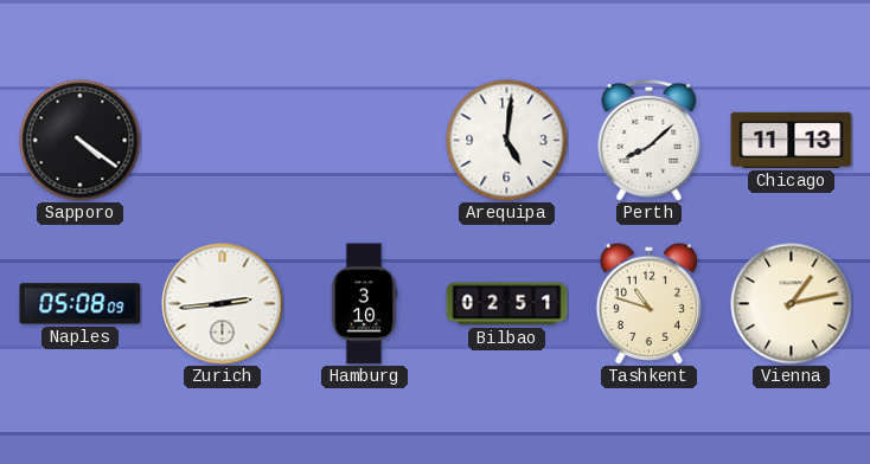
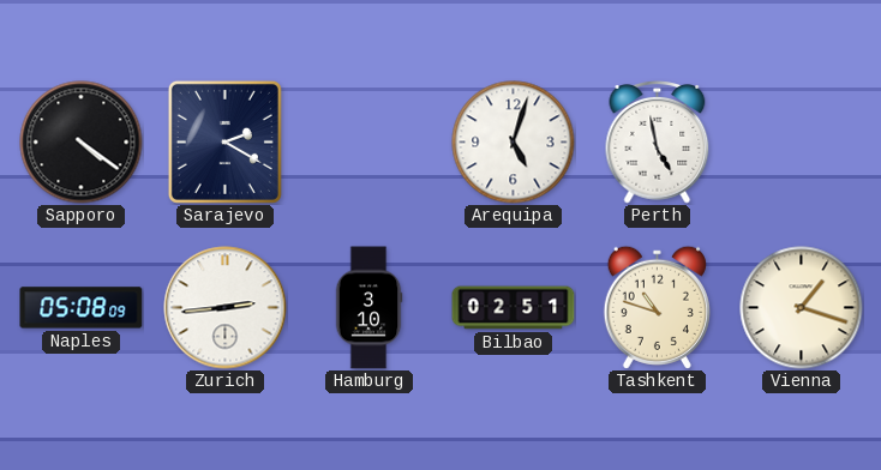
Sarajevo: none -> 2:20
Arequipa: 5:01 -> 5:03
Perth: 8:08 -> 4:58
Chicago: 11:13 -> none
Vienna: 1:13 -> 1:18
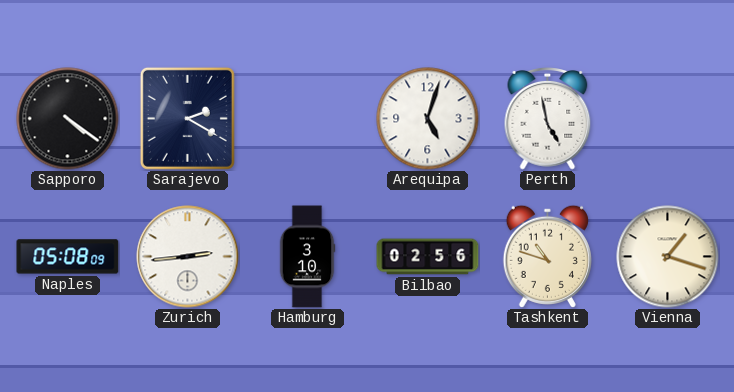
Bilbao: 02:51 -> 02:56
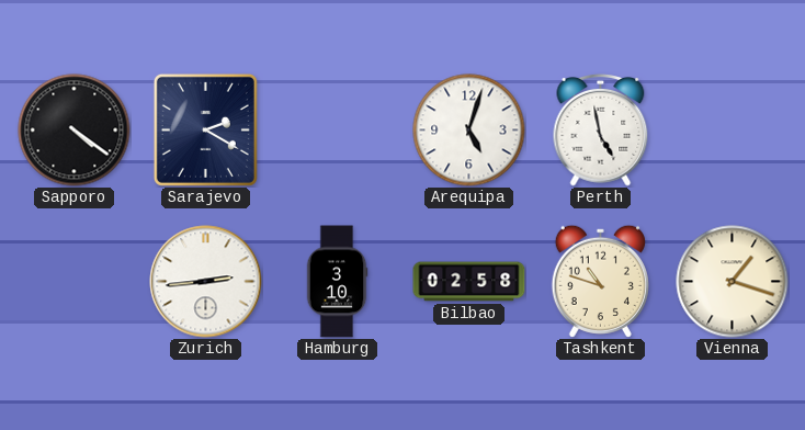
Naples: 05:08 -> none
Bilbao: 02:56 -> 02:58
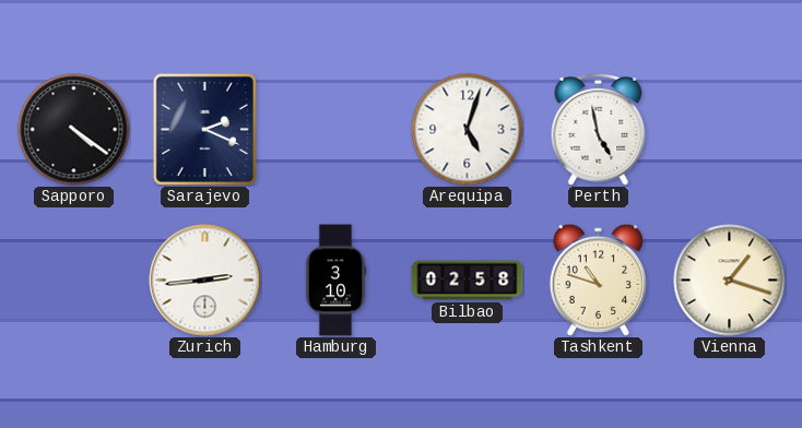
Sarajevo: 2:20 -> 2:19
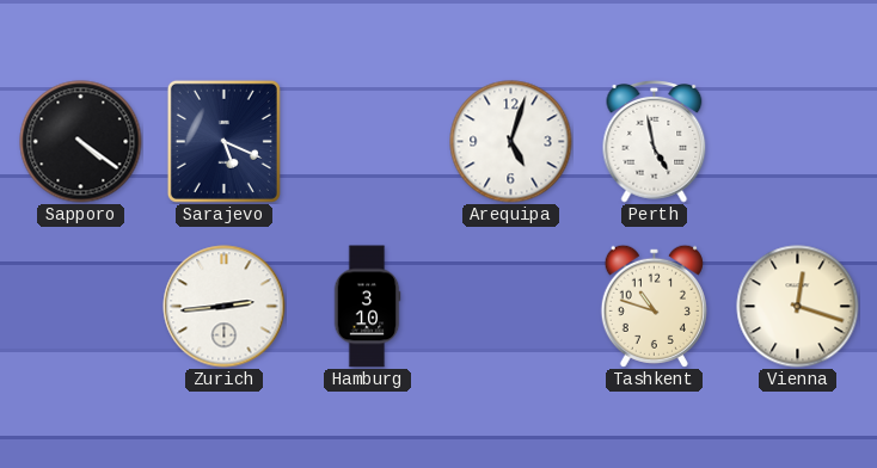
Sarajevo: 2:19 -> 5:19
Bilbao: 02:58 -> none
Vienna: 1:18 -> 12:18
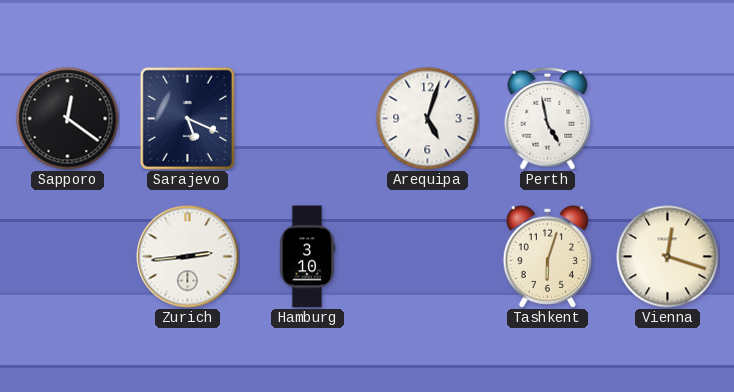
Sapporo: 4:21 -> 12:21
Tashkent: 10:48 -> 6:03
